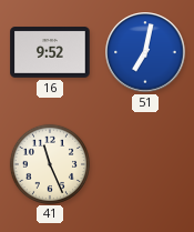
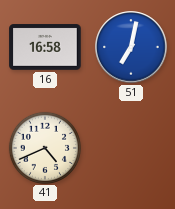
16: 9:52 -> 16:58
41: 11:26 -> 4:41
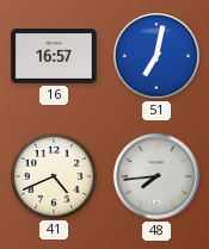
16: 16:58 -> 16:57
48: none -> 7:44
